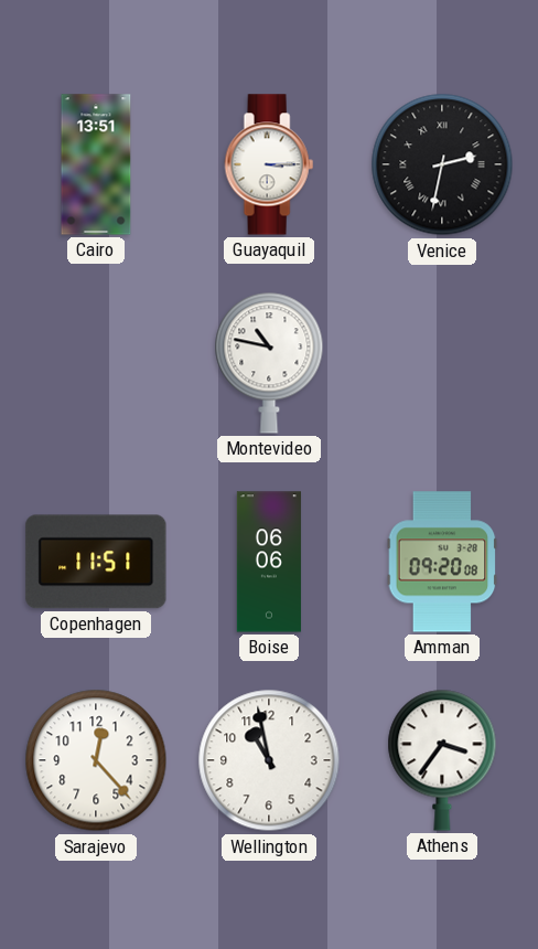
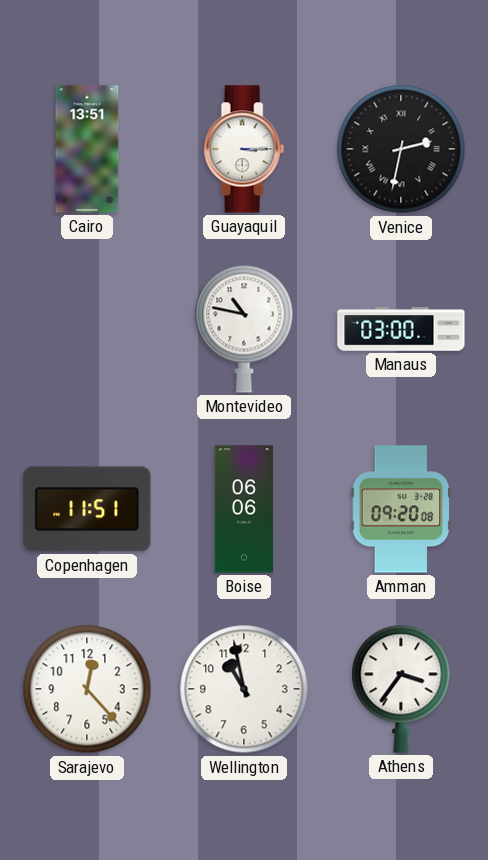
Manaus: none -> 03:00
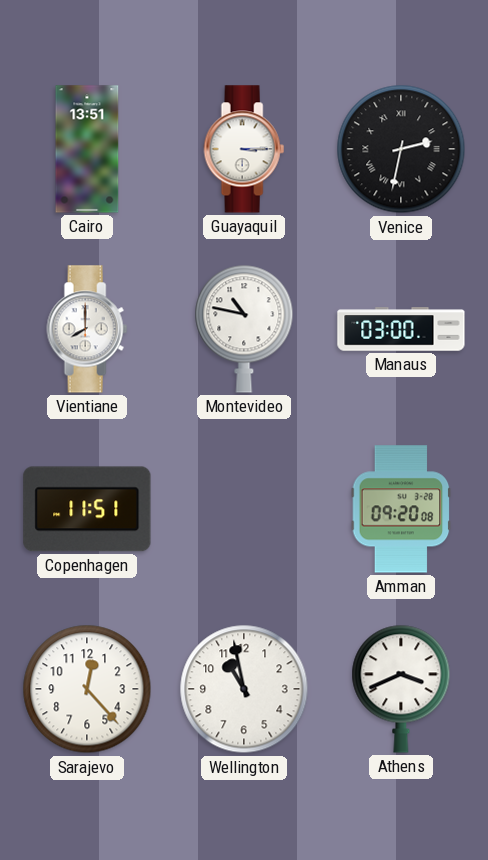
Vientiane: none -> 8:00
Boise: 06:06 -> none
Athens: 3:36 -> 3:41
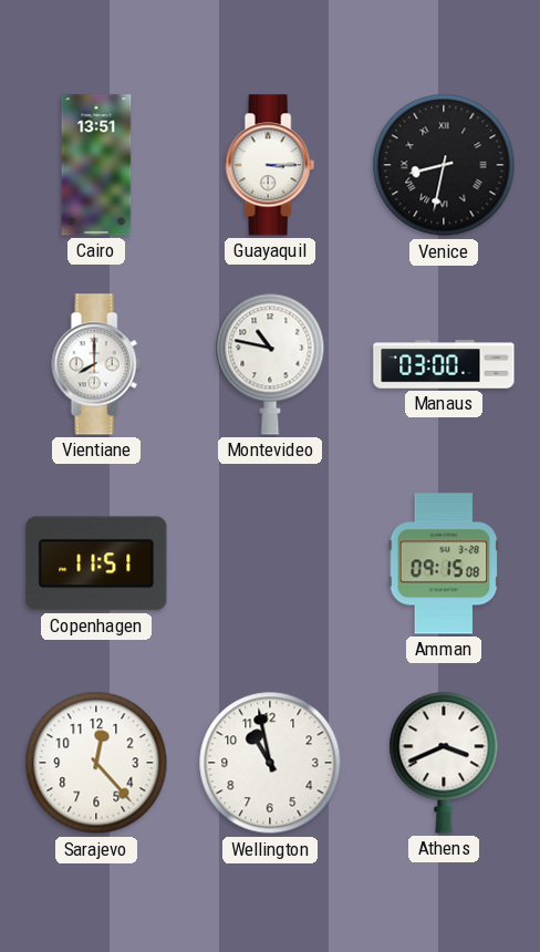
Venice: 2:32 -> 8:32
Amman: 09:20 -> 09:15
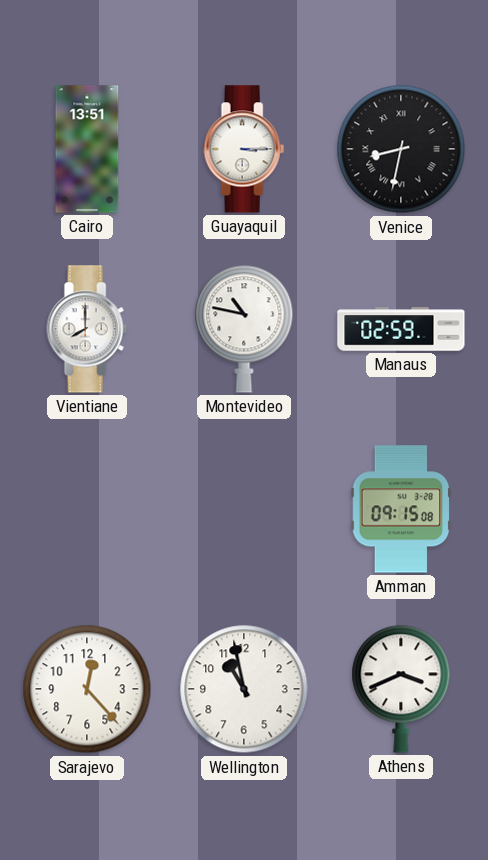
Manaus: 03:00 -> 02:59
Copenhagen: 11:51 -> none
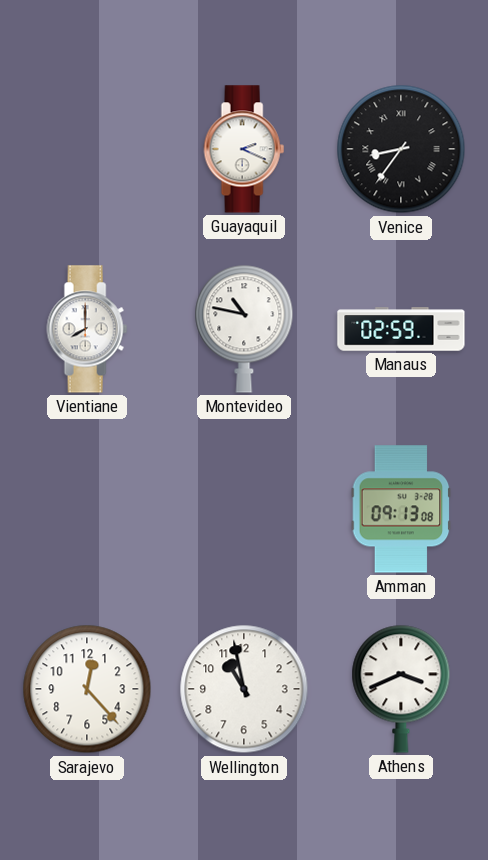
Cairo: 13:51 -> none
Guayaquil: 3:15 -> 2:19
Venice: 8:32 -> 8:36
Amman: 09:15 -> 09:13
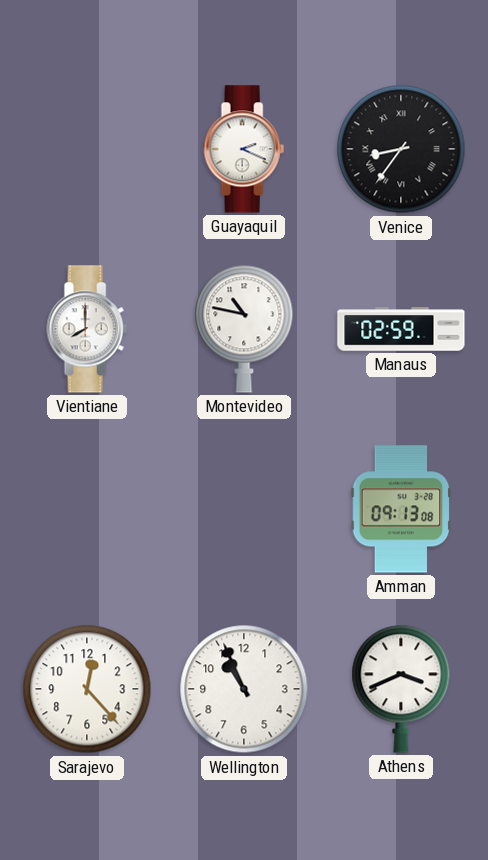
Wellington: 10:58 -> 10:56
